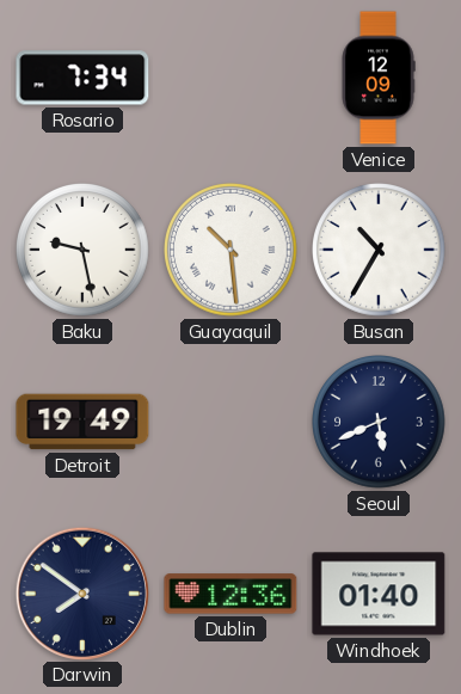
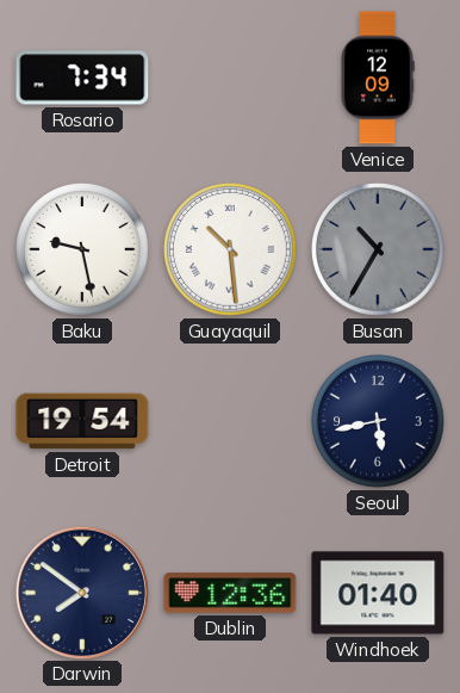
Busan dial: white -> grey
Detroit: 19:49 -> 19:54
Seoul: 5:41 -> 5:43
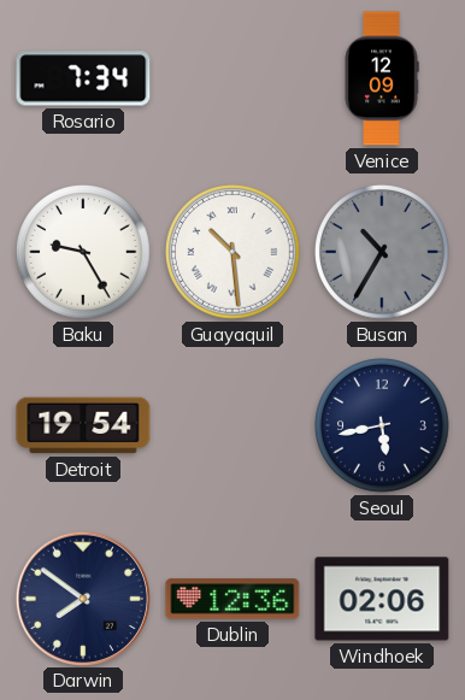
Baku: 9:28 -> 9:25
Windhoek: 01:40 -> 02:06
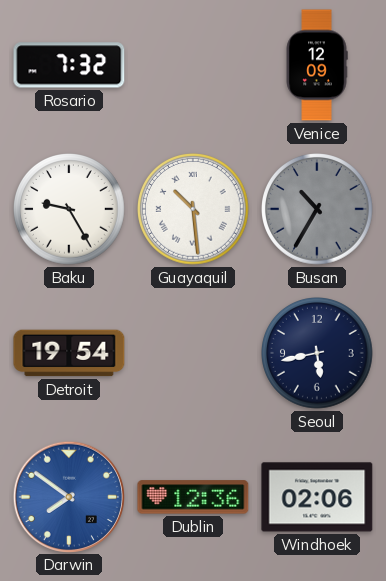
Rosario: 7:34 -> 7:32
Darwin dial: navy -> blue
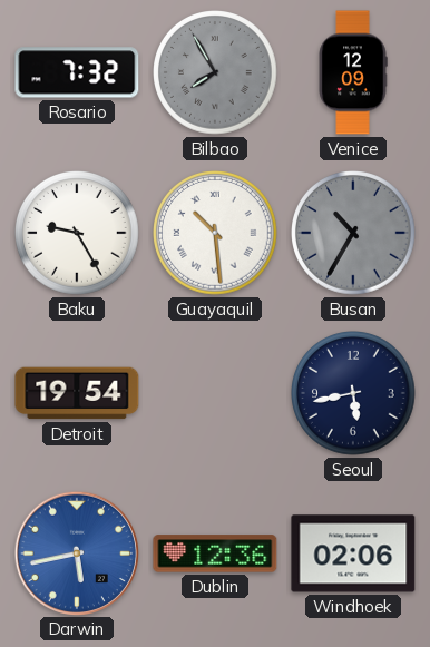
Bilbao: none -> 7:55
Darwin: 7:51 -> 5:43
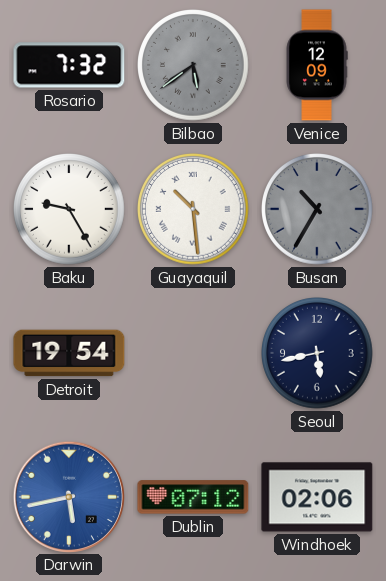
Bilbao: 7:55 -> 5:39
Dublin: 12:36 -> 07:12
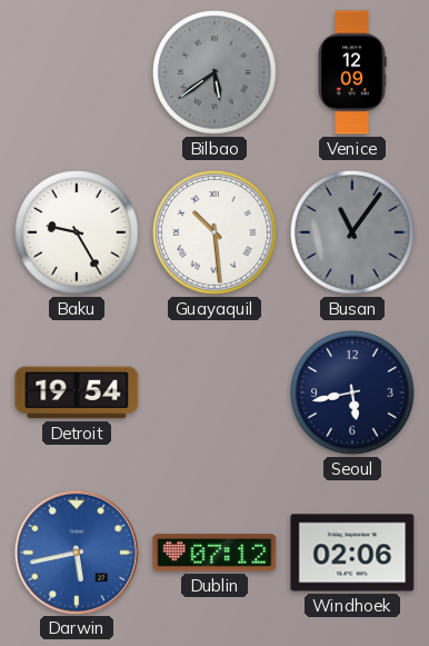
Rosario: 7:32 -> none
Busan: 10:35 -> 11:06
